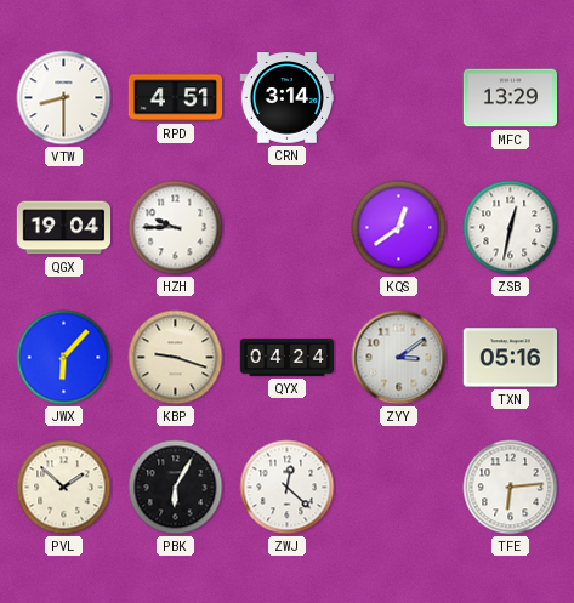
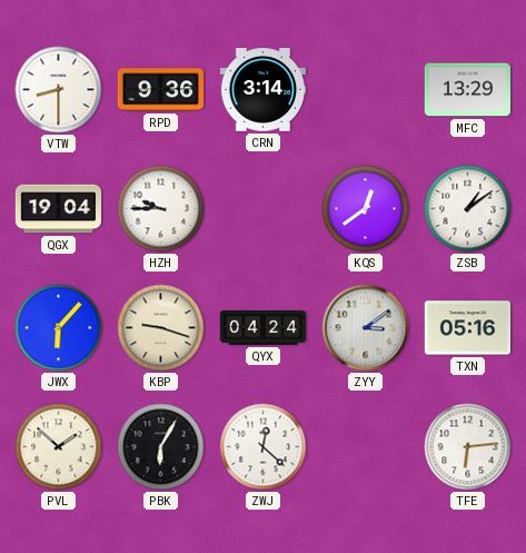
RPD: 4:51 -> 9:36
ZSB: 12:32 -> 1:09
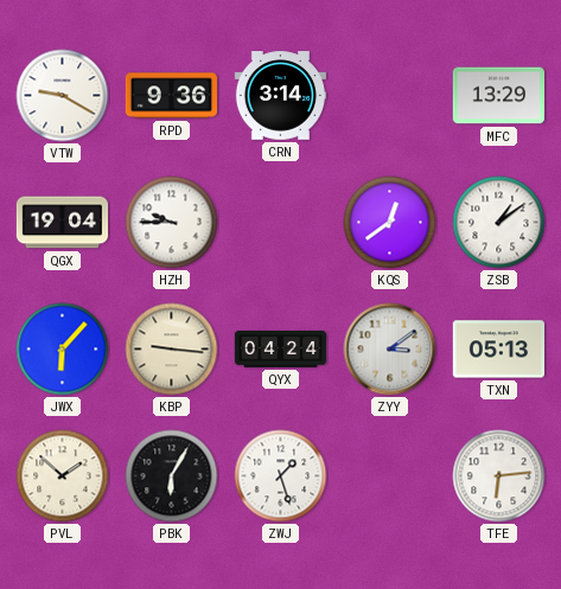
VTW: 8:30 -> 9:20
KBP: 9:18 -> 9:16
TXN: 05:16 -> 05:13
ZWJ: 12:22 -> 1:27
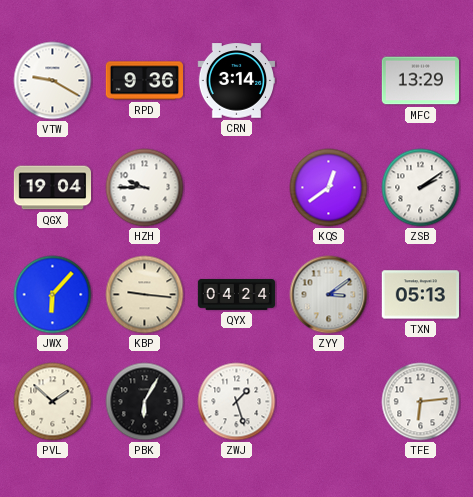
ZSB: 1:09 -> 2:09
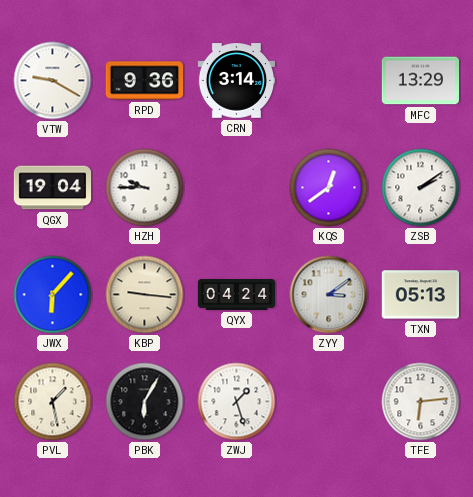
PVL: 1:52 -> 1:28
